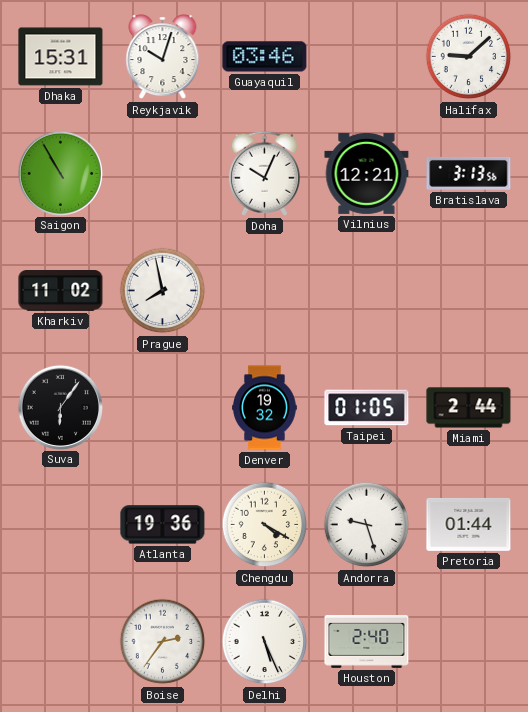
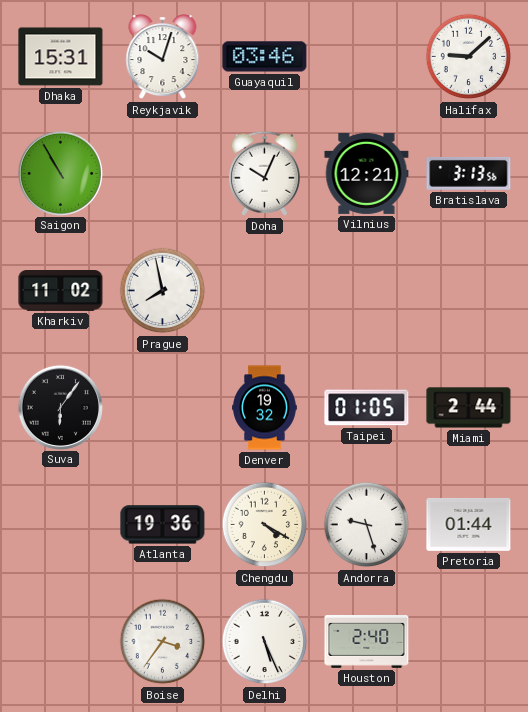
Boise: 2:36 -> 3:36
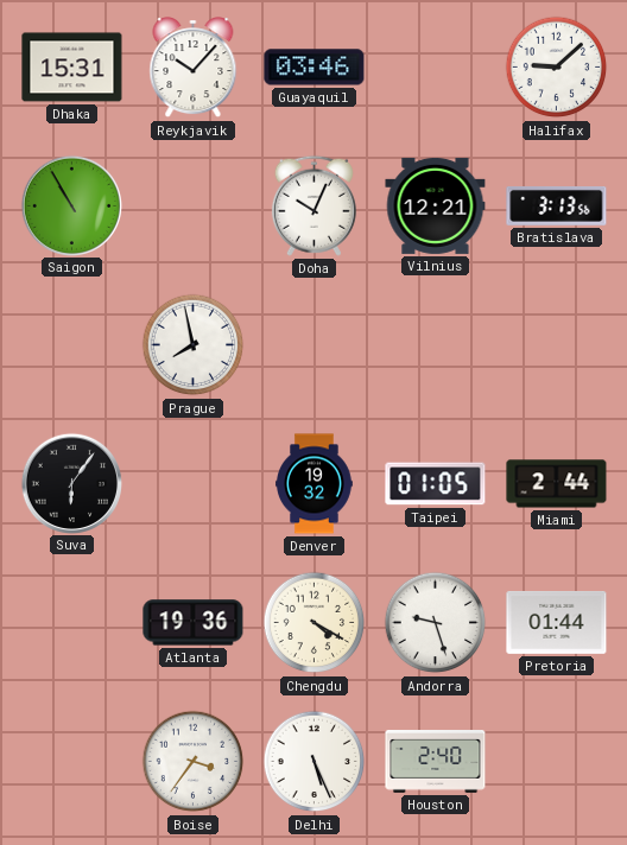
Reykjavik: 10:03 -> 10:07
Kharkiv: 11:02 -> none
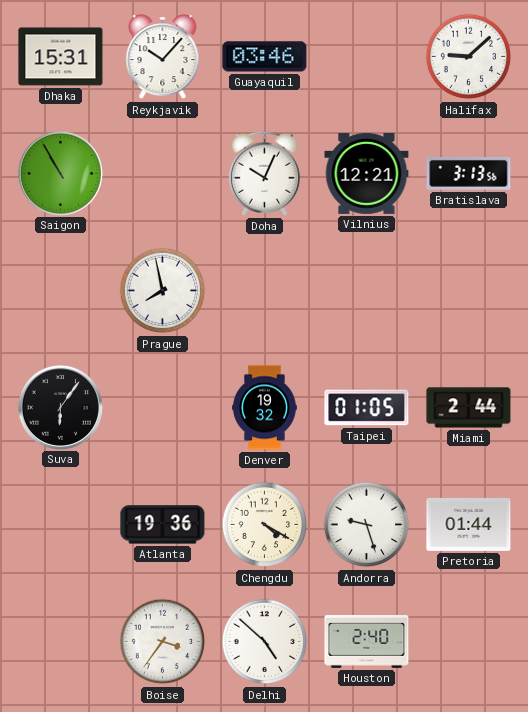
Delhi: 5:26 -> 4:52
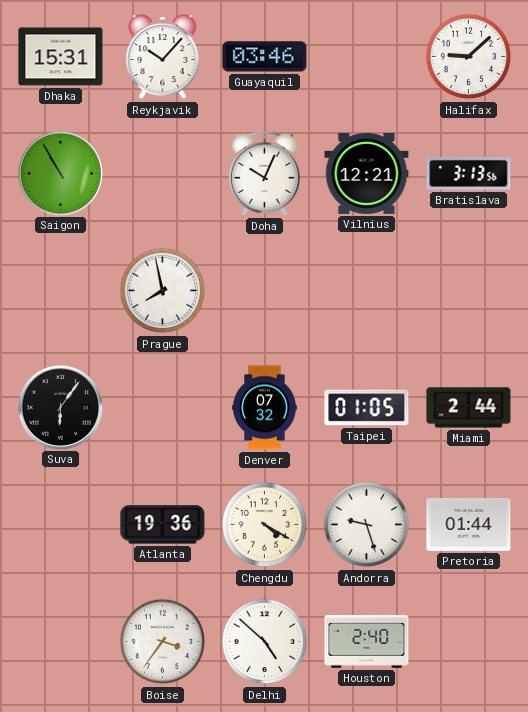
Denver: 19:32 -> 07:32
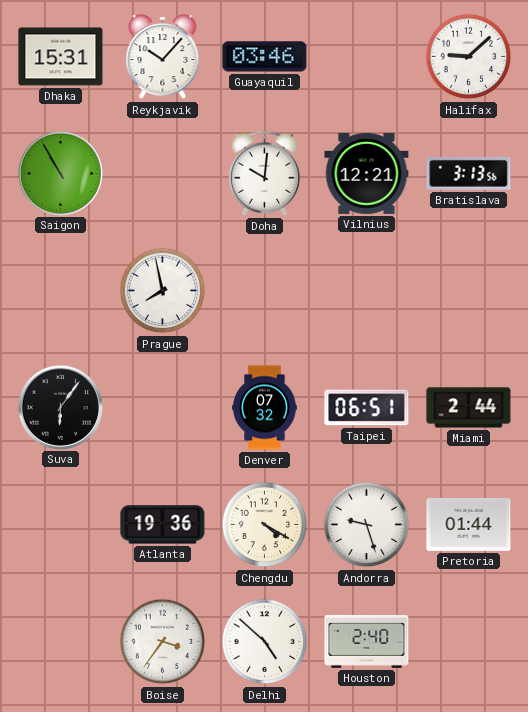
Doha: 10:04 -> 10:01
Taipei: 01:05 -> 06:51
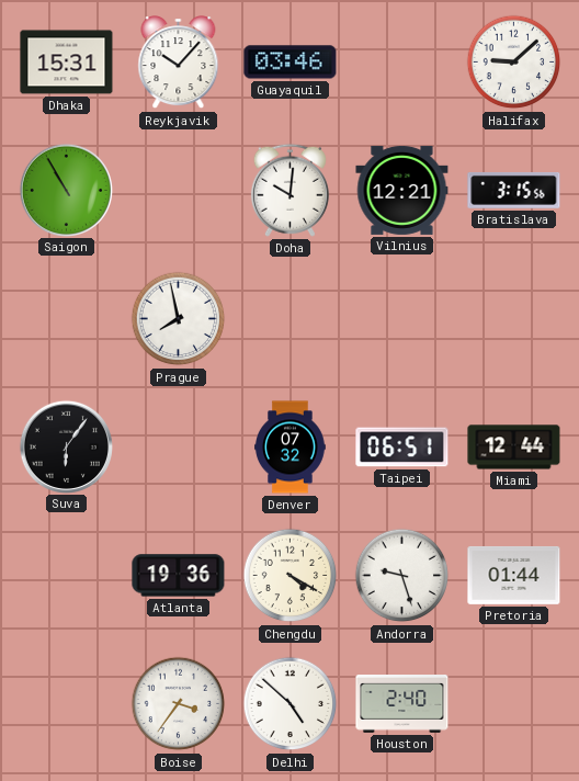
Bratislava: 3:13 -> 3:15
Miami: 2:44 -> 12:44
